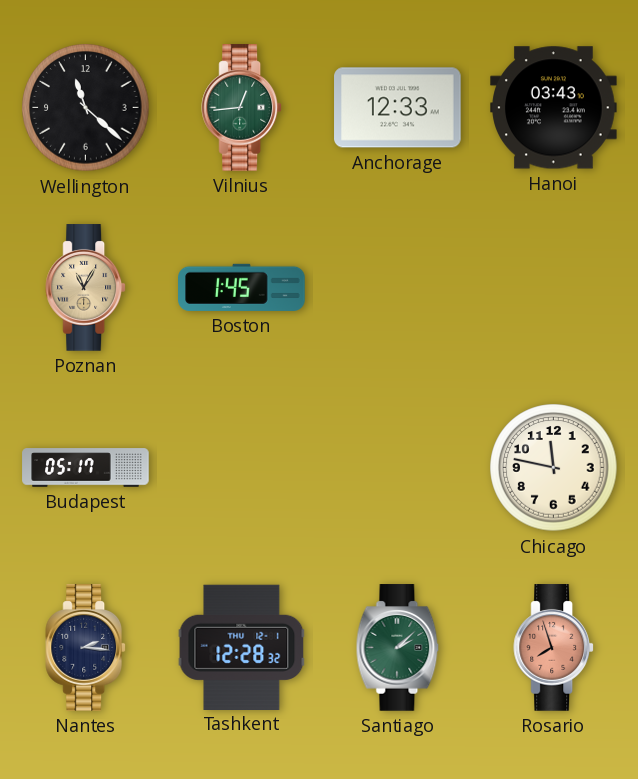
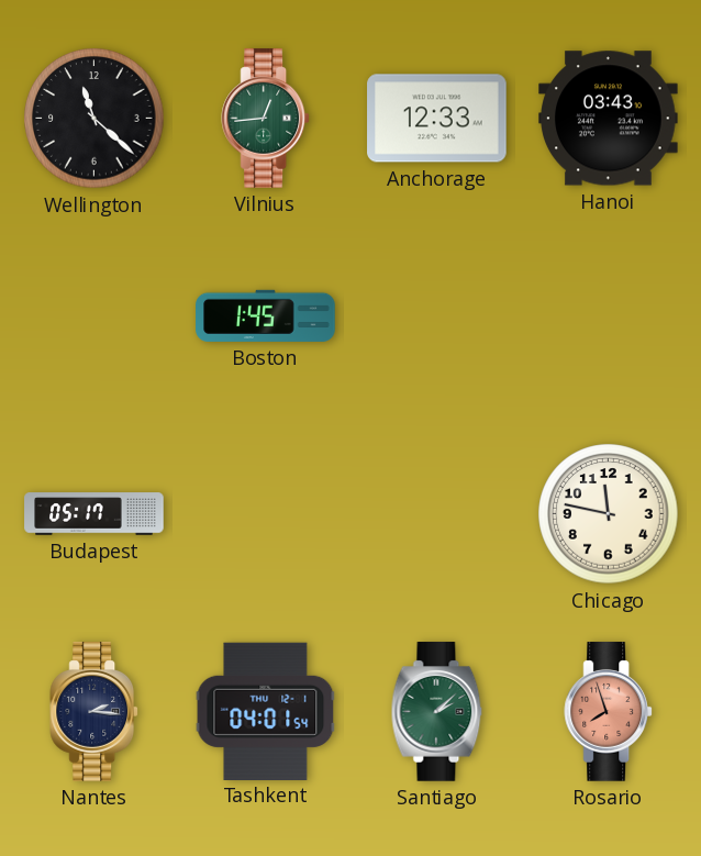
Poznan: 11:05 -> none
Tashkent: 12:28 -> 04:01
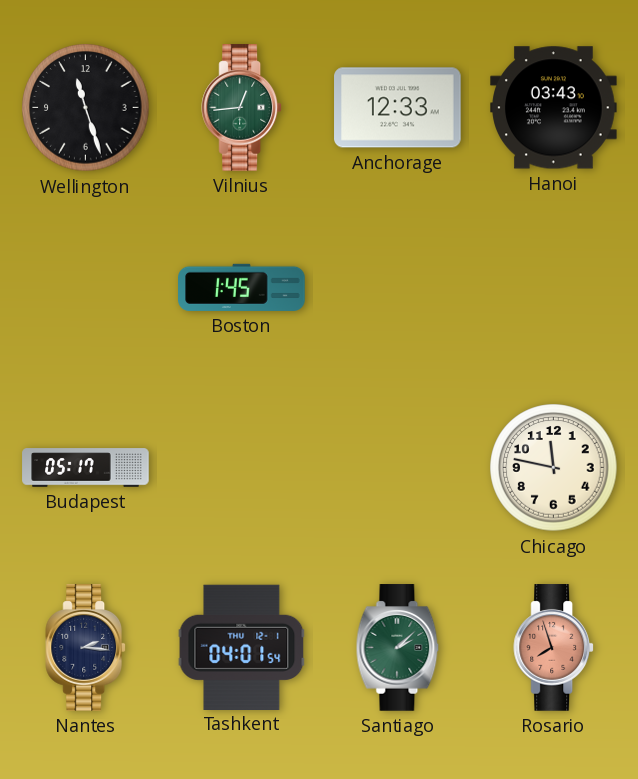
Wellington: 11:22 -> 11:27
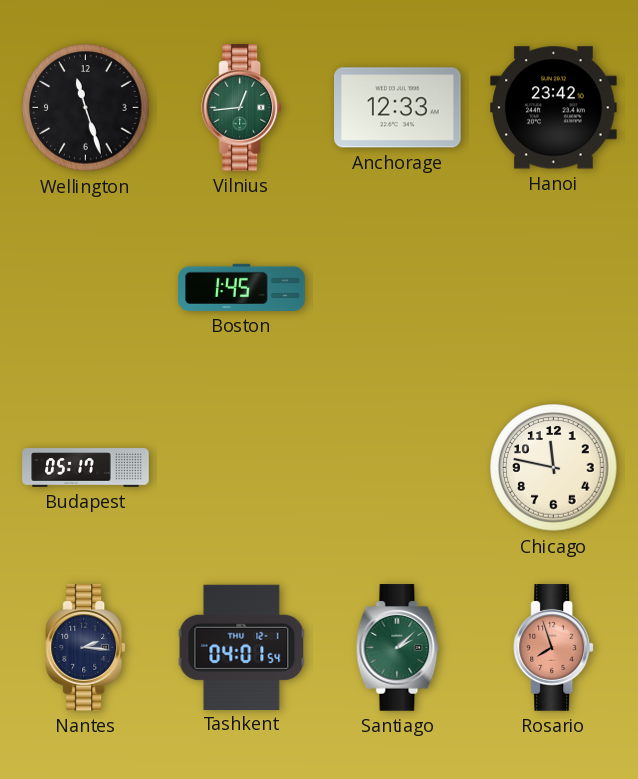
Hanoi: 03:43 -> 23:42
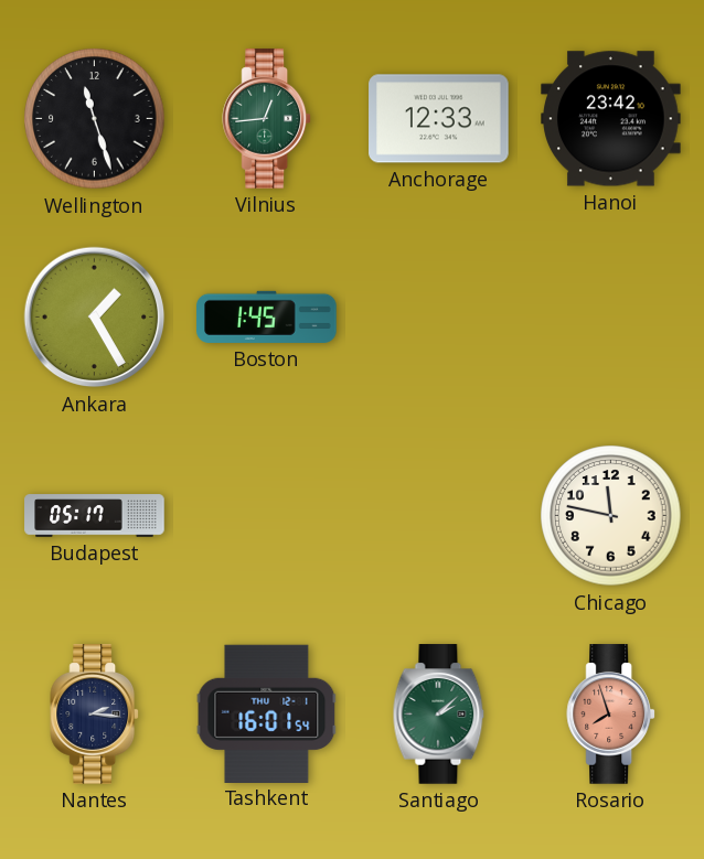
Ankara: none -> 1:25
Tashkent: 04:01 -> 16:01
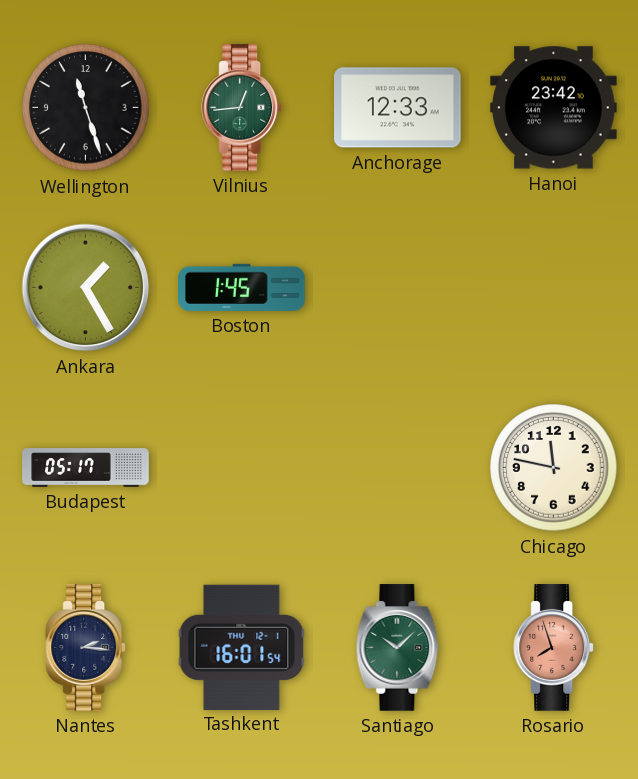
Santiago: 2:08 -> 10:08
